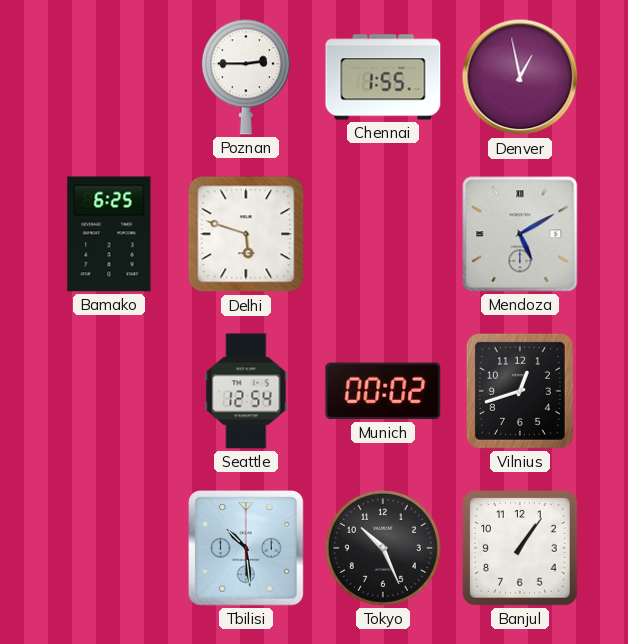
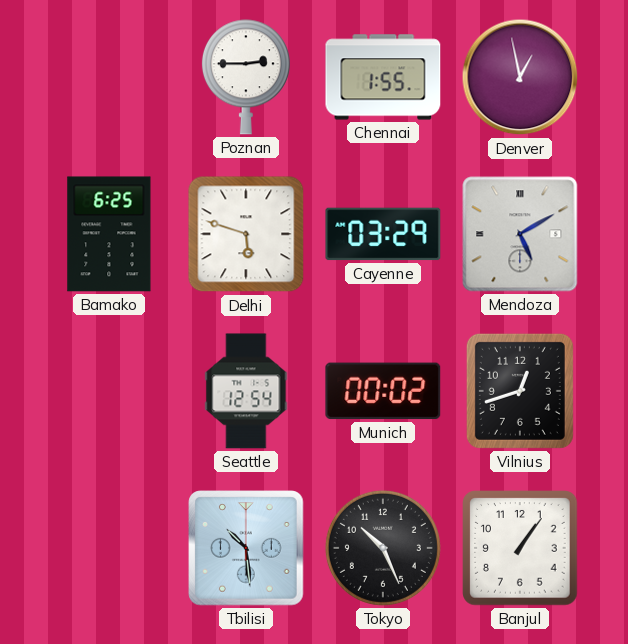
Cayenne: none -> 03:29
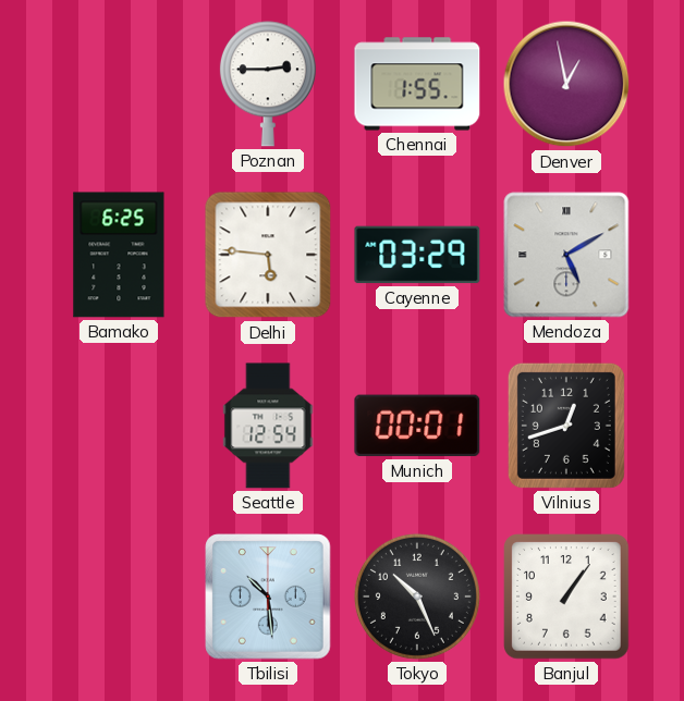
Delhi: 5:48 -> 5:46
Munich: 00:02 -> 00:01
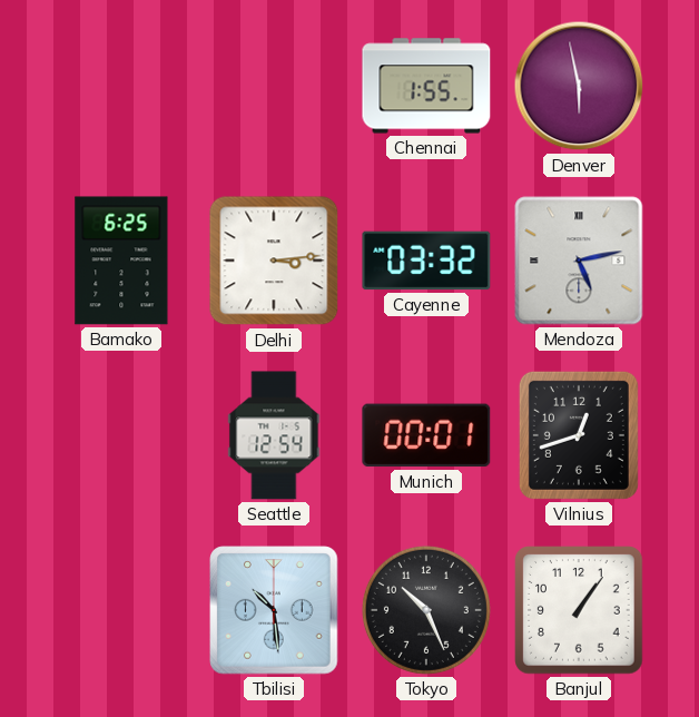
Poznan: 2:45 -> none
Denver: 12:58 -> 5:58
Delhi: 5:46 -> 3:14
Cayenne: 03:29 -> 03:32
Mendoza: 5:10 -> 5:13
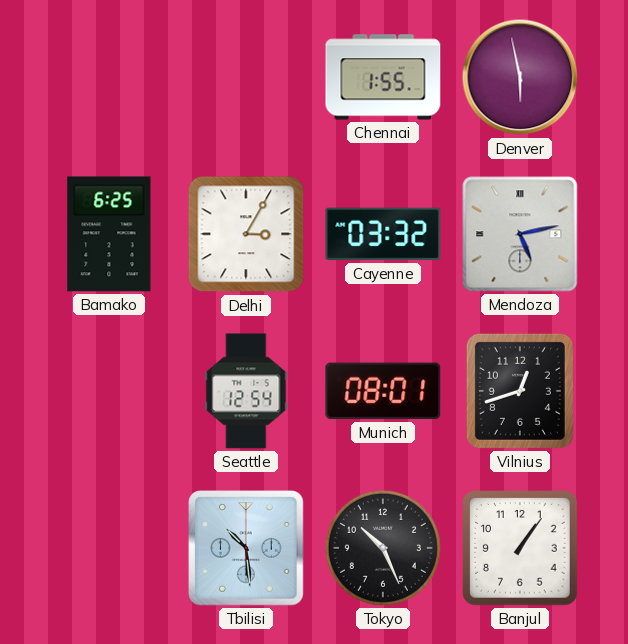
Delhi: 3:14 -> 3:05
Munich: 00:01 -> 08:01
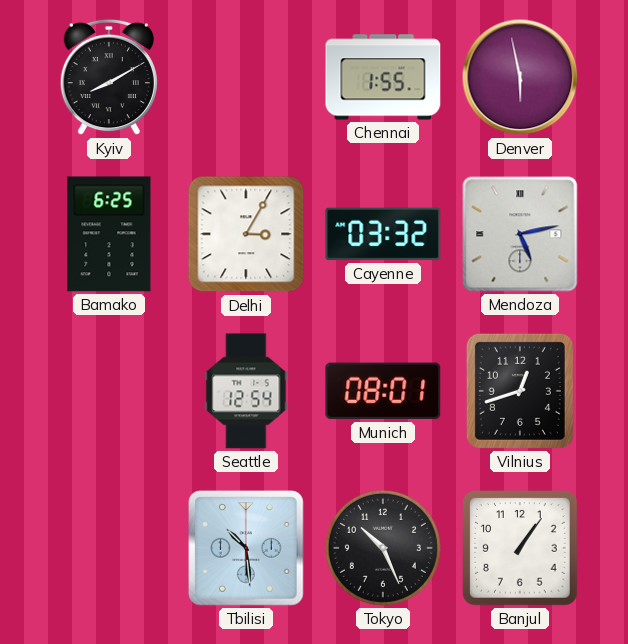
Kyiv: none -> 8:10
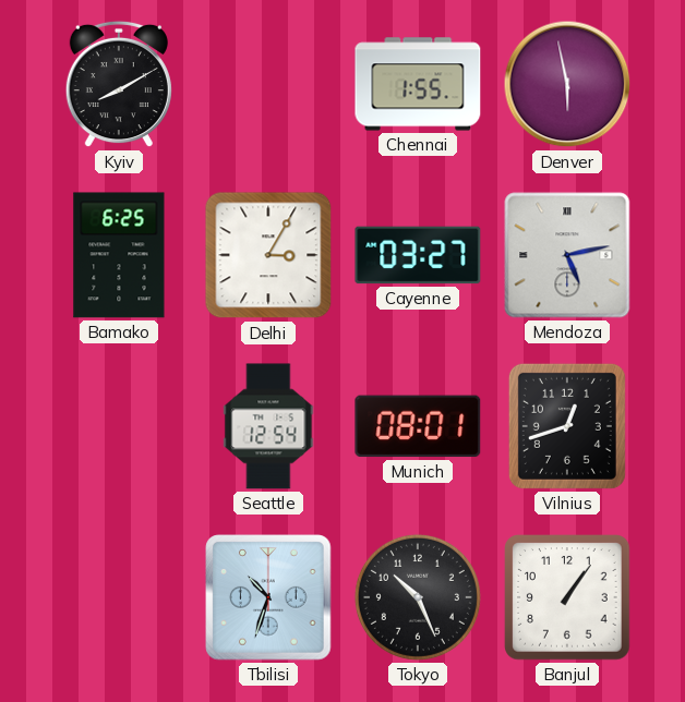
Cayenne: 03:32 -> 03:27
Tbilisi: 10:29 -> 10:33
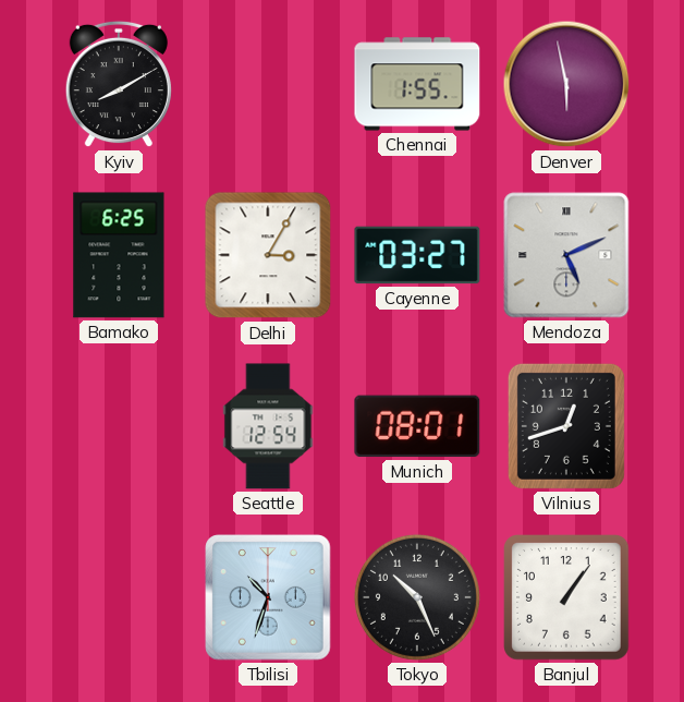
Mendoza: 5:13 -> 5:11
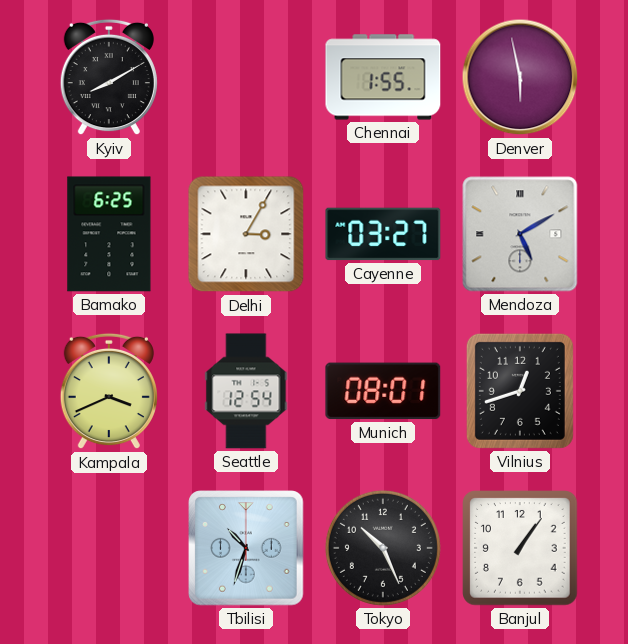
Mendoza: 5:11 -> 5:10
Kampala: none -> 3:41
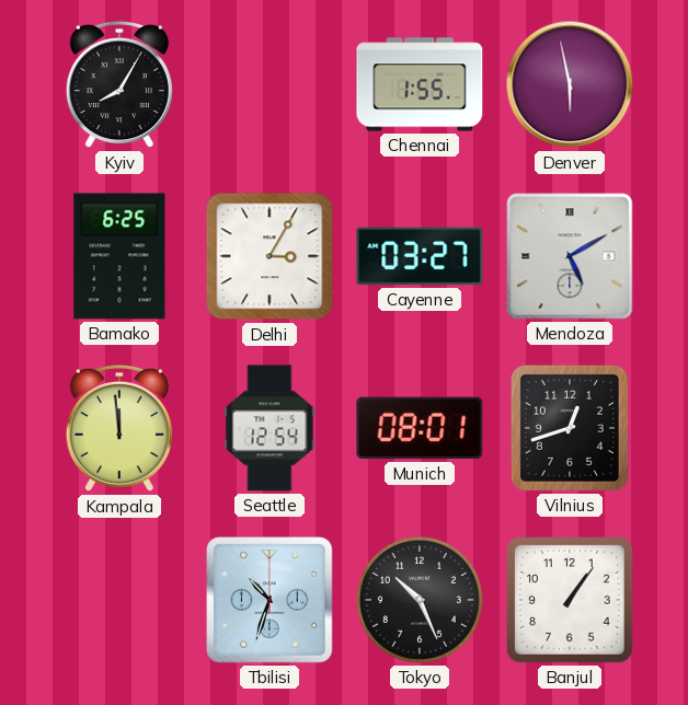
Kyiv: 8:10 -> 8:05
Kampala: 3:41 -> 11:59
